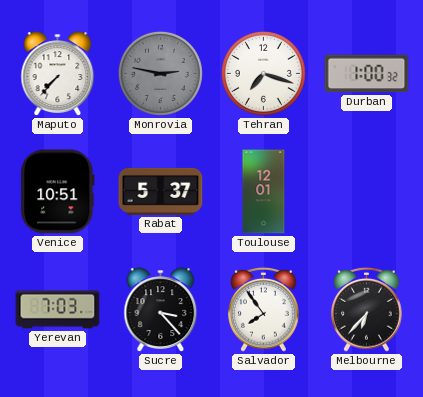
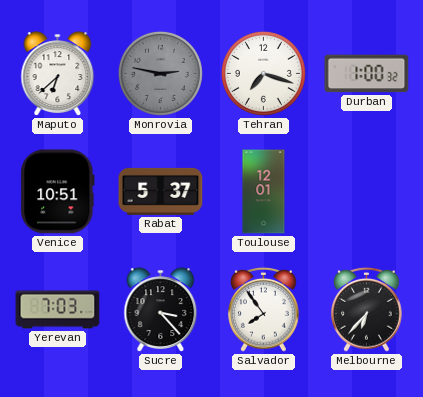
Maputo: 7:37 -> 6:38
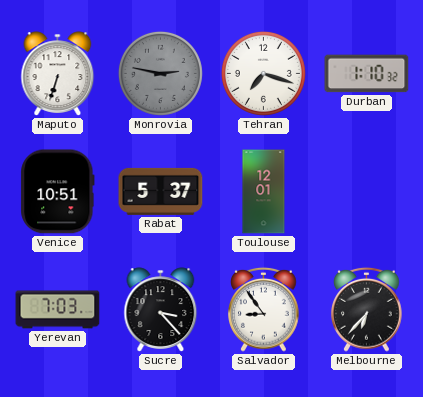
Maputo: 6:38 -> 6:33
Durban: 1:00 -> 1:10
Salvador: 7:54 -> 8:54
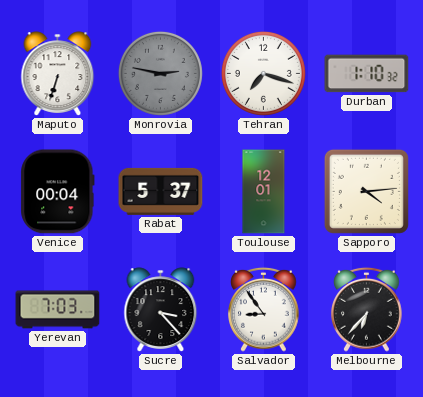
Venice: 10:51 -> 00:04
Sapporo: none -> 4:14
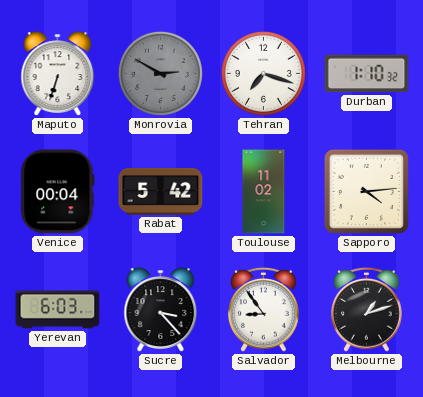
Monrovia: 2:47 -> 2:50
Rabat: 5:37 -> 5:42
Toulouse: 12:01 -> 11:02
Yerevan: 7:03 -> 6:03
Melbourne: 6:37 -> 1:12
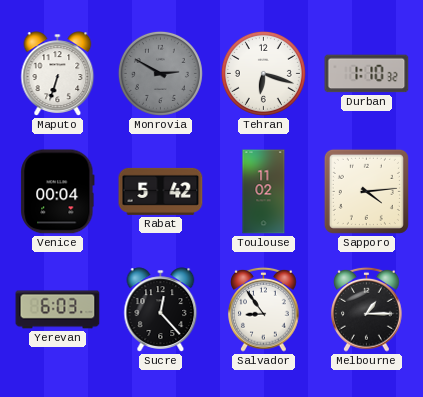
Tehran: 7:18 -> 6:18
Sucre: 3:23 -> 12:23
Melbourne: 1:12 -> 1:15
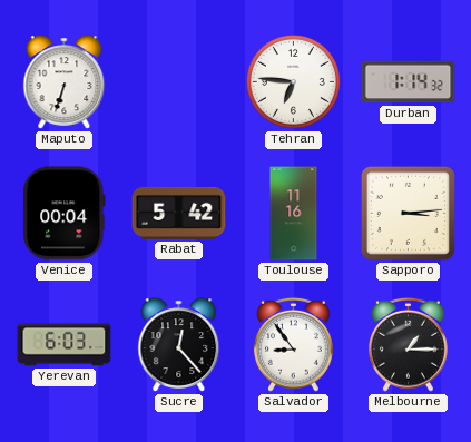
Monrovia: 2:50 -> none
Tehran: 6:18 -> 6:46
Durban: 1:10 -> 1:14
Toulouse: 11:02 -> 11:16
Sapporo: 4:14 -> 3:14
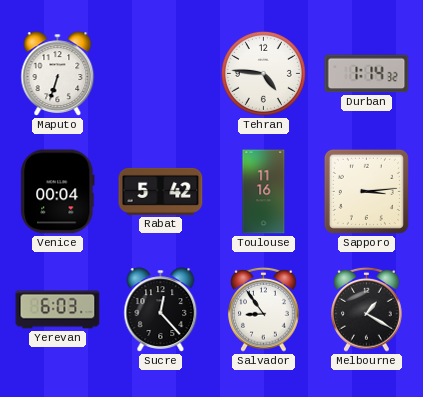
Tehran: 6:46 -> 4:46
Melbourne: 1:15 -> 1:20
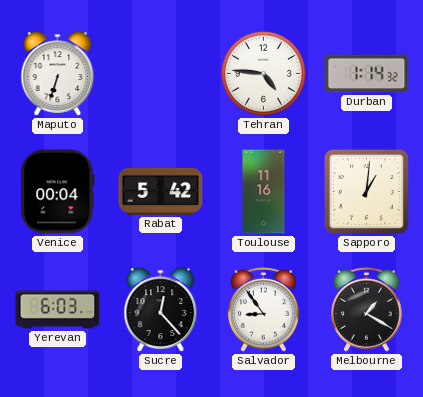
Sapporo: 3:14 -> 1:01
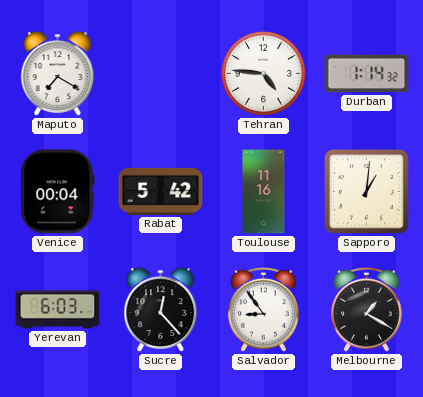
Maputo: 6:33 -> 7:20
